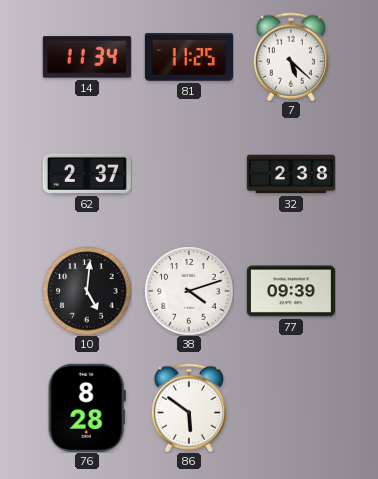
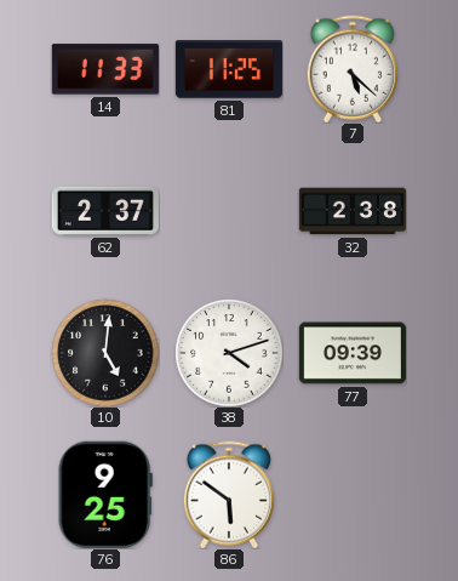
14: 11:34 -> 11:33
76: 8:28 -> 9:25
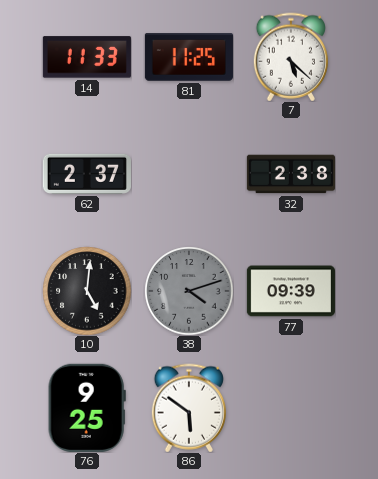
38 dial: white -> grey
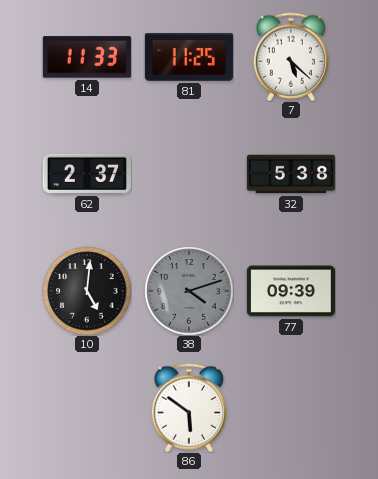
32: 2:38 -> 5:38
76: 9:25 -> none
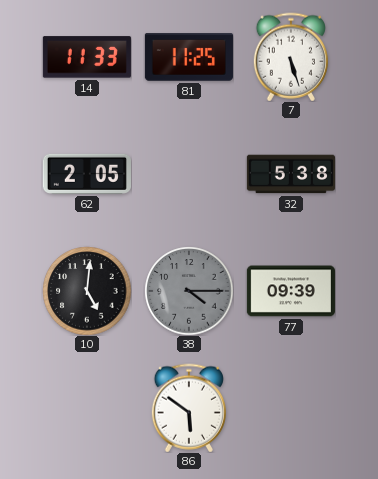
7: 5:22 -> 5:27
62: 2:37 -> 2:05
38: 4:12 -> 4:15
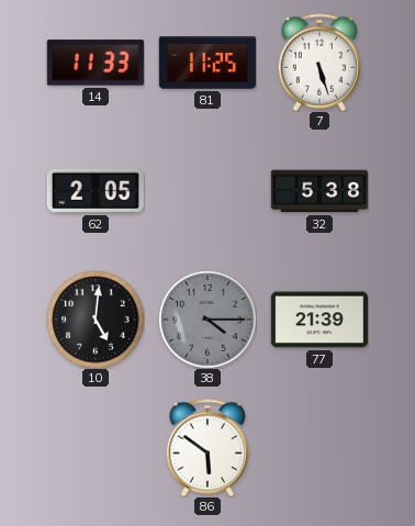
77: 09:39 -> 21:39
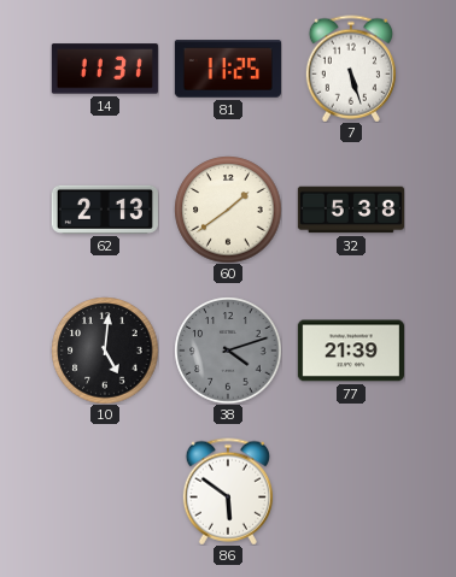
14: 11:33 -> 11:31
62: 2:05 -> 2:13
60: none -> 1:39
38: 4:15 -> 4:12
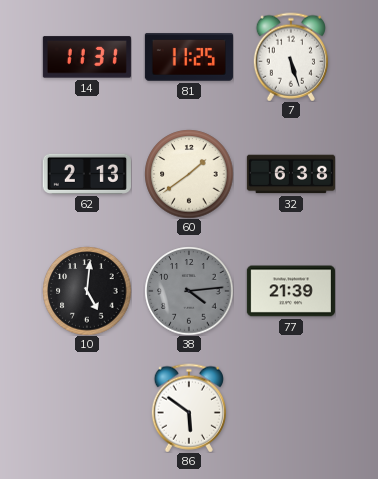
32: 5:38 -> 6:38
38: 4:12 -> 4:14
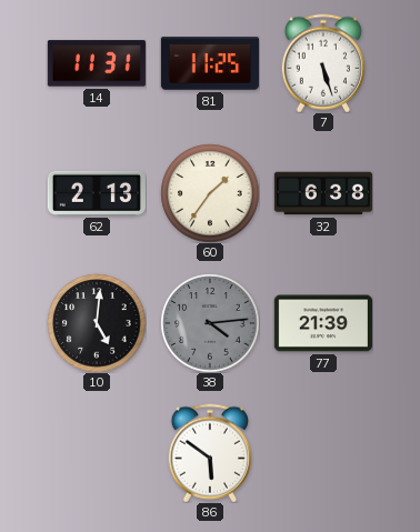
60: 1:39 -> 1:36
